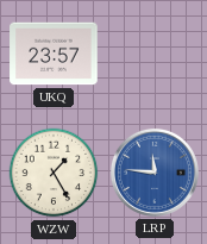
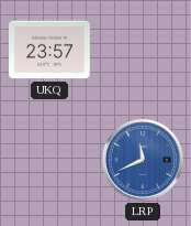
WZW: 1:25 -> none
LRP: 11:46 -> 11:41
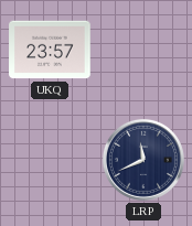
LRP dial: blue -> navy
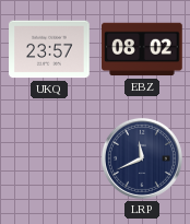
EBZ: none -> 08:02
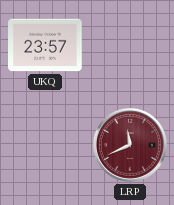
EBZ: 08:02 -> none
LRP dial: navy -> burgundy
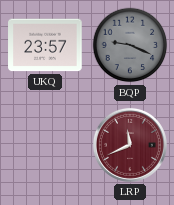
BQP: none -> 9:19
